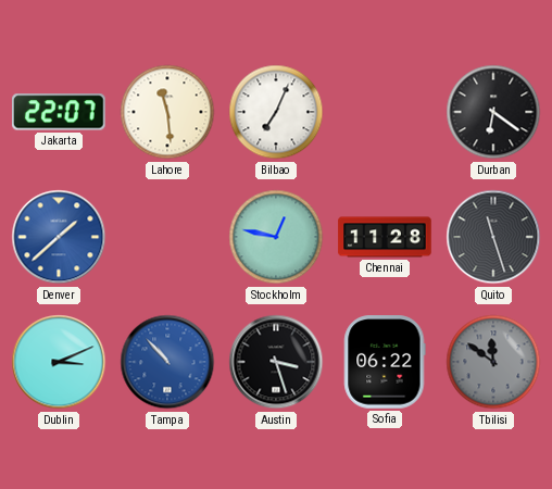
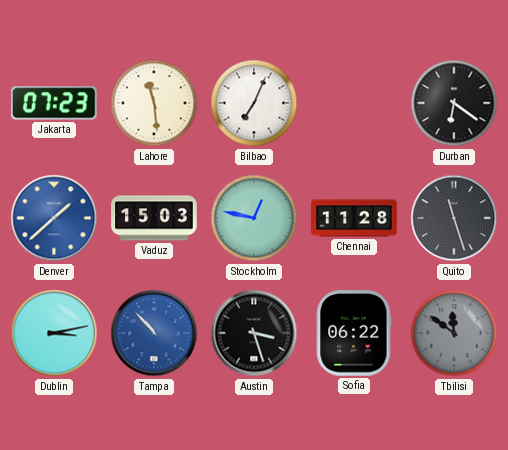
Jakarta: 22:07 -> 07:23
Vaduz: none -> 15:03
Dublin: 3:11 -> 3:13
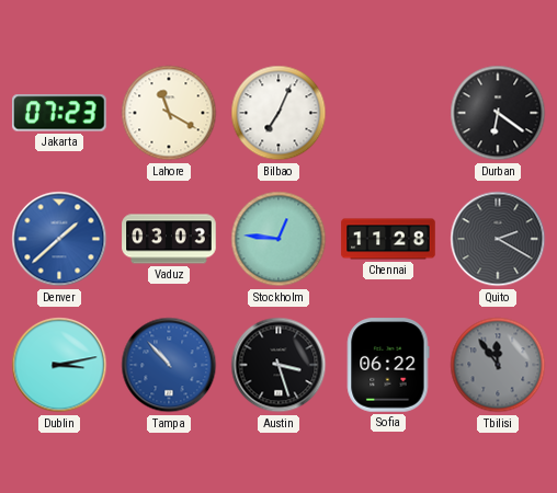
Lahore: 11:29 -> 11:20
Vaduz: 15:03 -> 03:03
Stockholm: 12:47 -> 12:46
Quito: 11:27 -> 2:20
Tbilisi: 11:51 -> 11:54
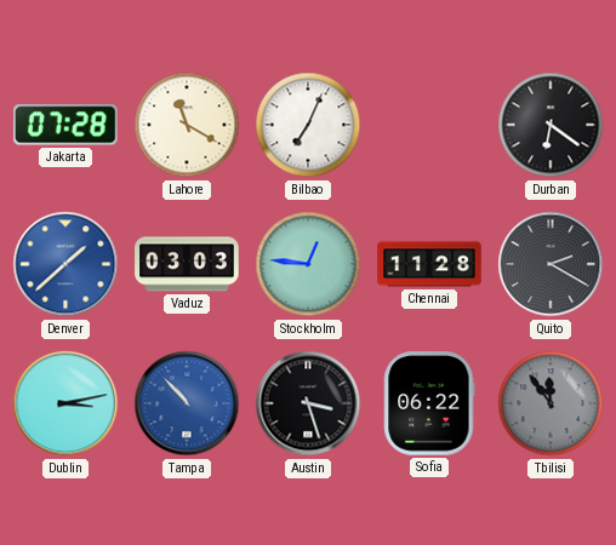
Jakarta: 07:23 -> 07:28
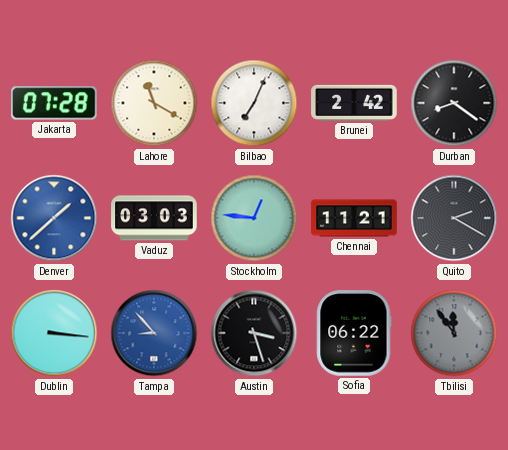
Brunei: none -> 2:42
Durban: 6:21 -> 8:21
Chennai: 11:28 -> 11:21
Dublin: 3:13 -> 3:16
Tampa: 10:53 -> 8:53
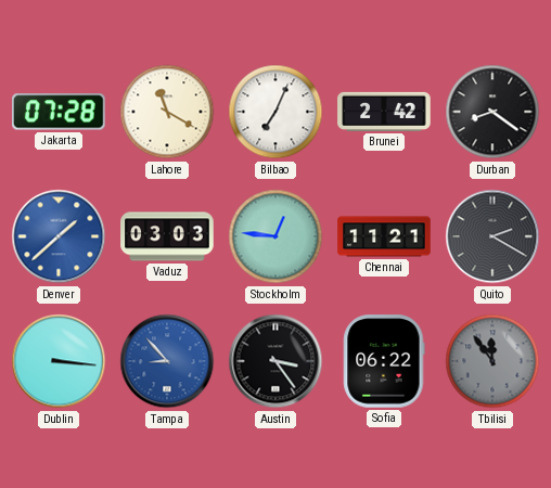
Austin: 3:27 -> 3:24
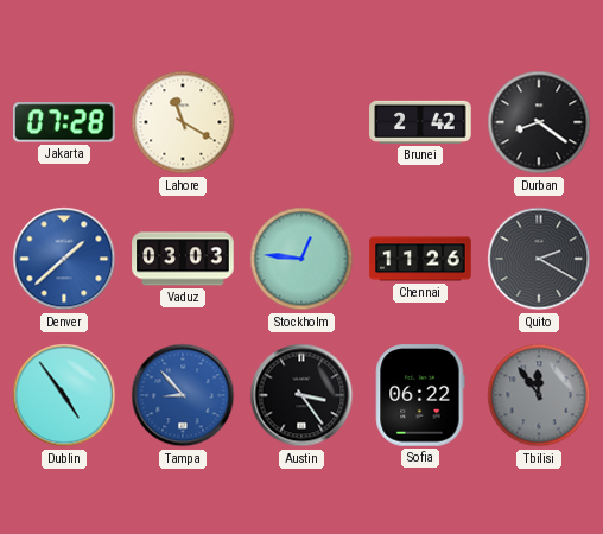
Bilbao: 7:04 -> none
Chennai: 11:21 -> 11:26
Dublin: 3:16 -> 4:54
